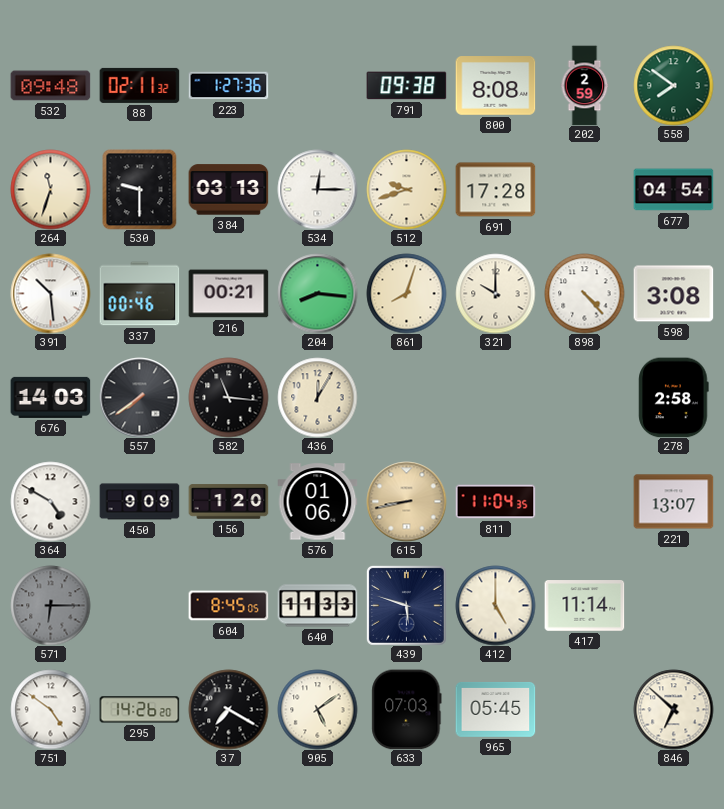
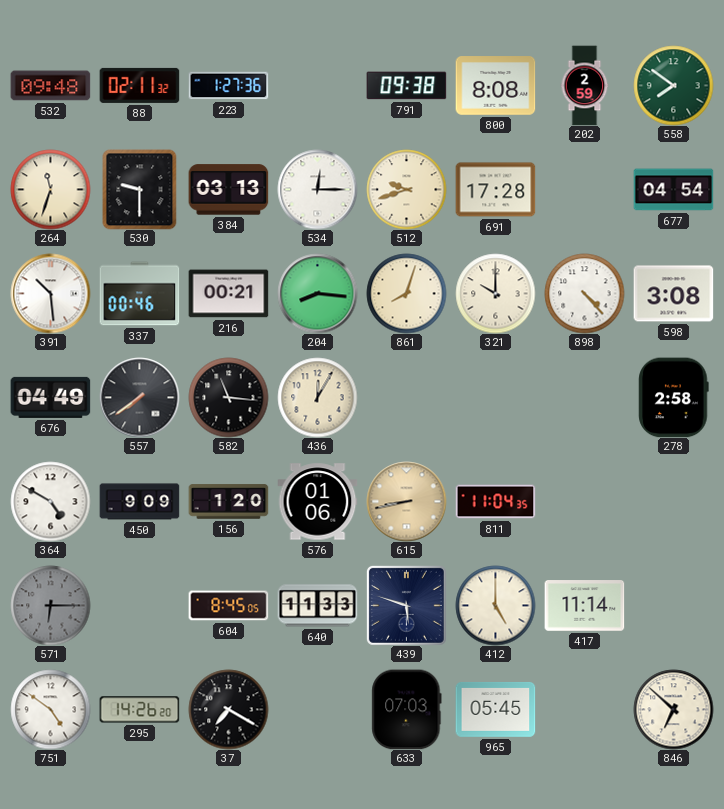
676: 14:03 -> 04:49
221: 13:07 -> none
905: 5:09 -> none
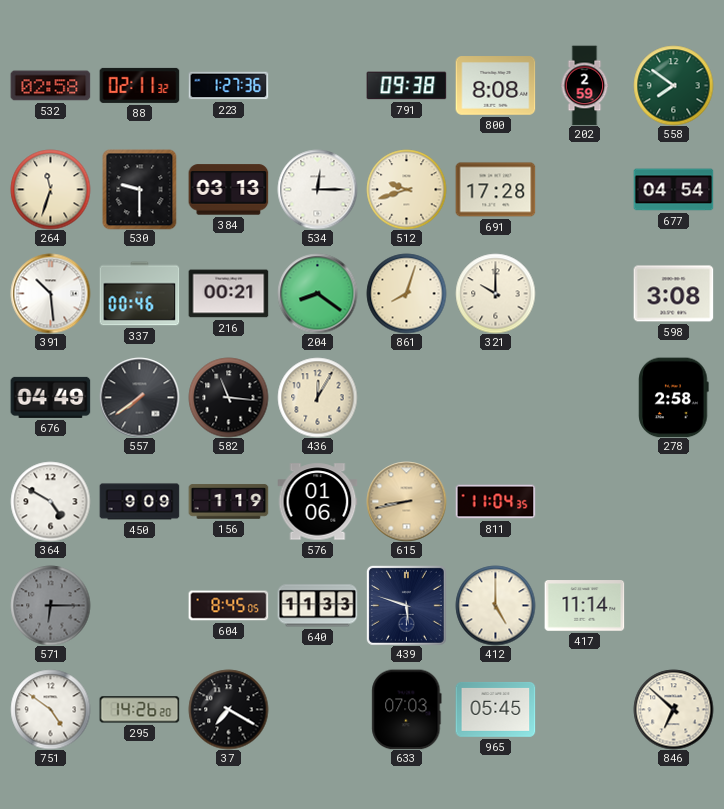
532: 09:48 -> 02:58
204: 8:16 -> 8:21
898: 4:23 -> none
156: 1:20 -> 1:19
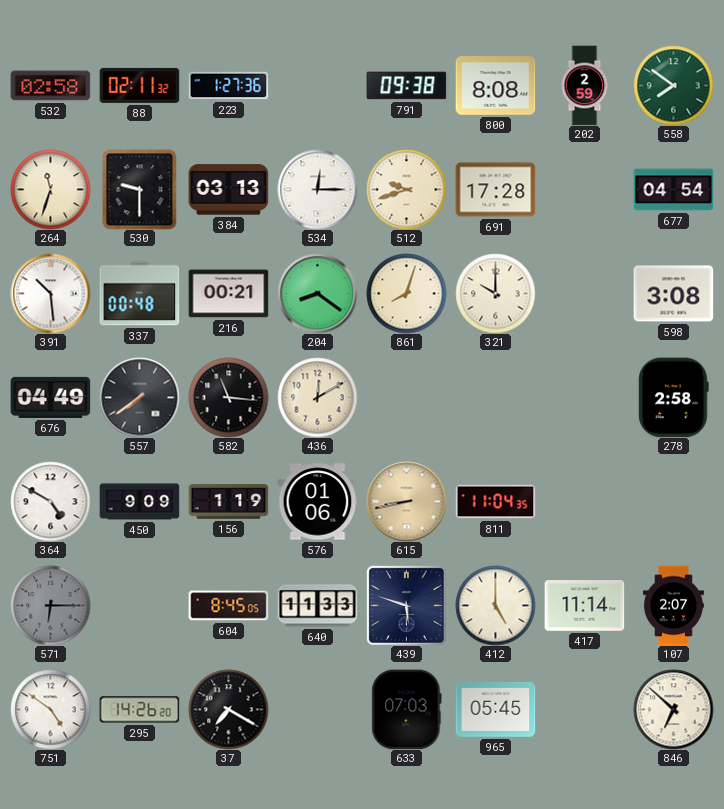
337: 00:46 -> 00:48
436: 12:05 -> 12:10
107: none -> 2:07
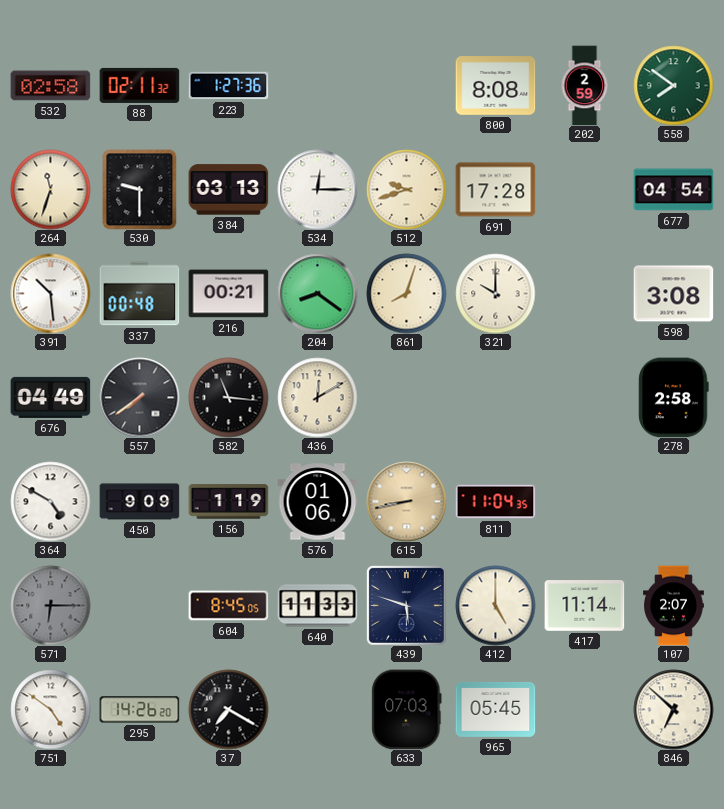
791: 09:38 -> none
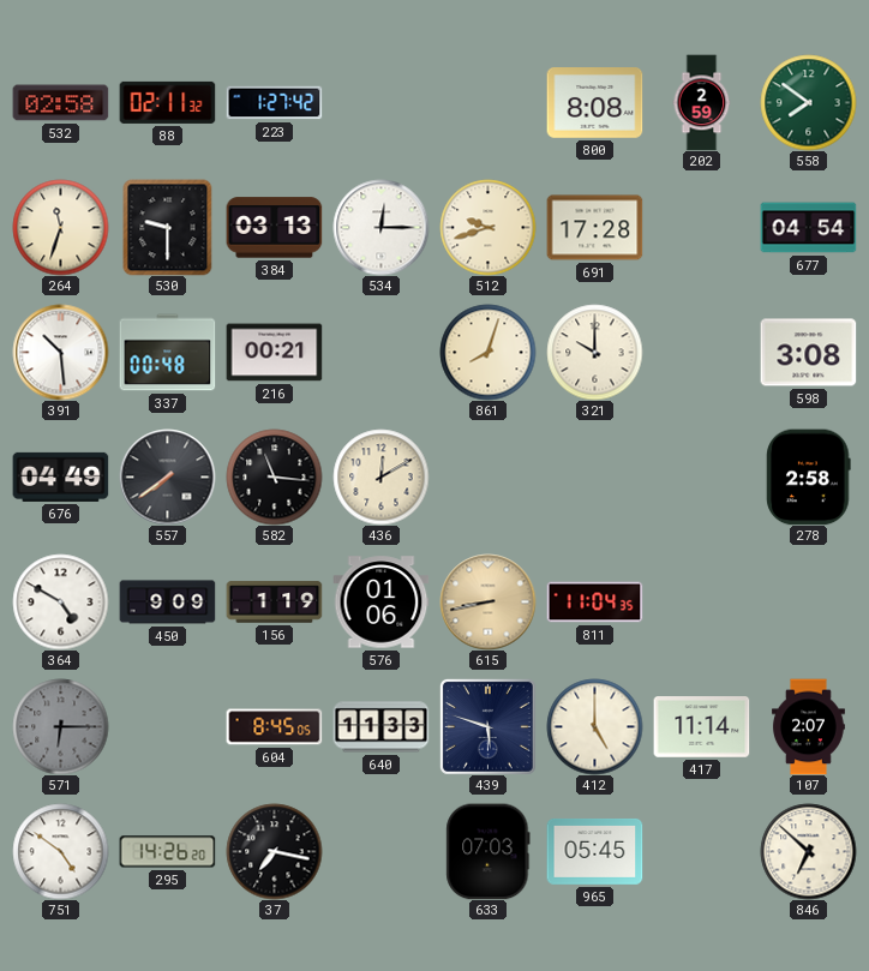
223: 1:27:36 -> 1:27:42
204: 8:21 -> none
37: 7:20 -> 7:17
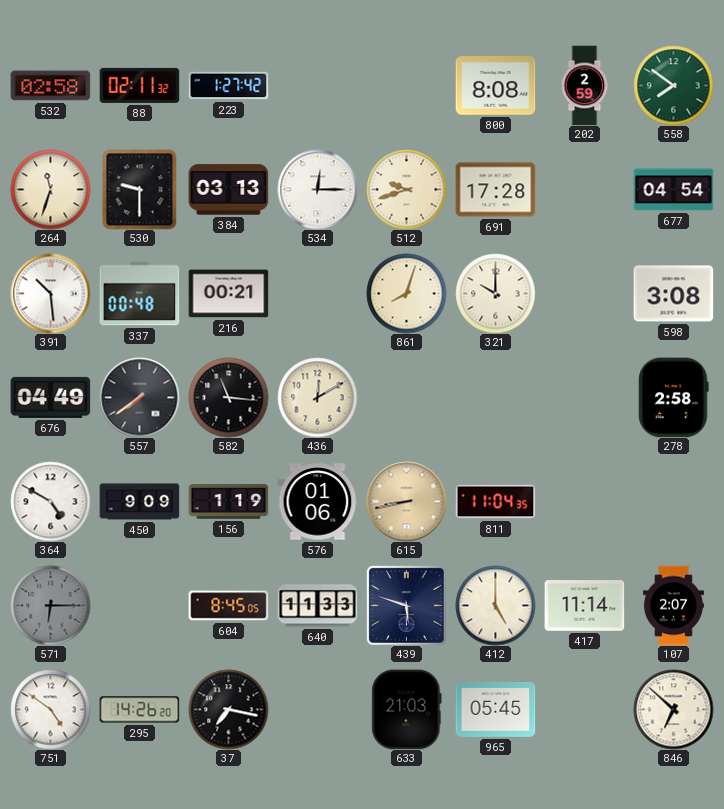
633: 07:03 -> 21:03
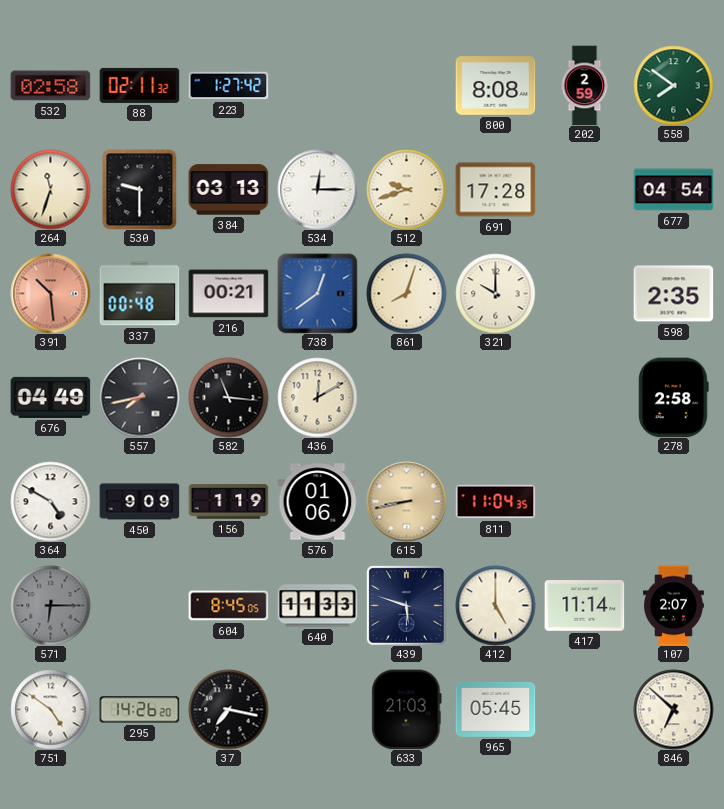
391 dial: white -> salmon
738: none -> 12:39
598: 3:08 -> 2:35
557: 7:39 -> 7:43
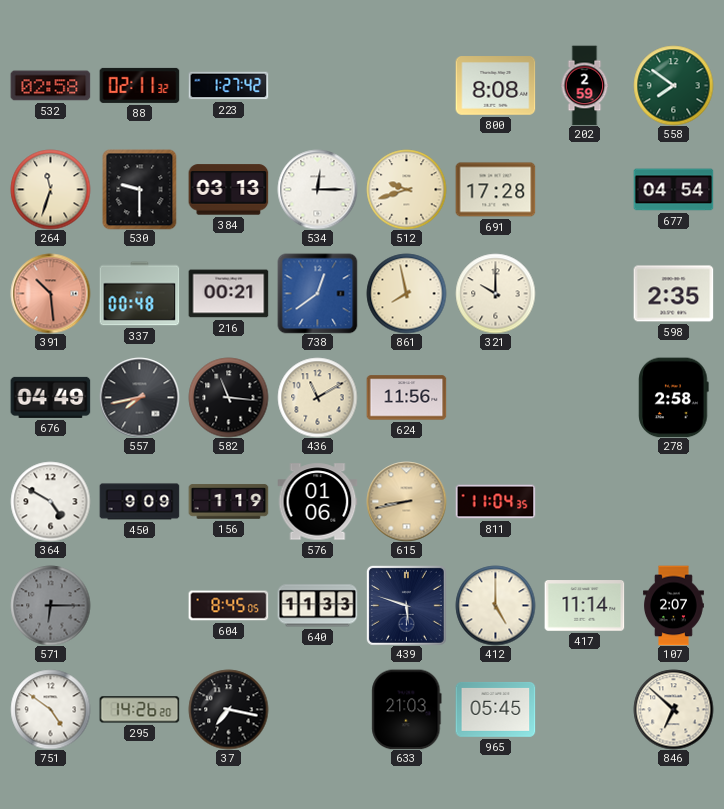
861: 8:03 -> 7:58
436: 12:10 -> 11:10
624: none -> 11:56
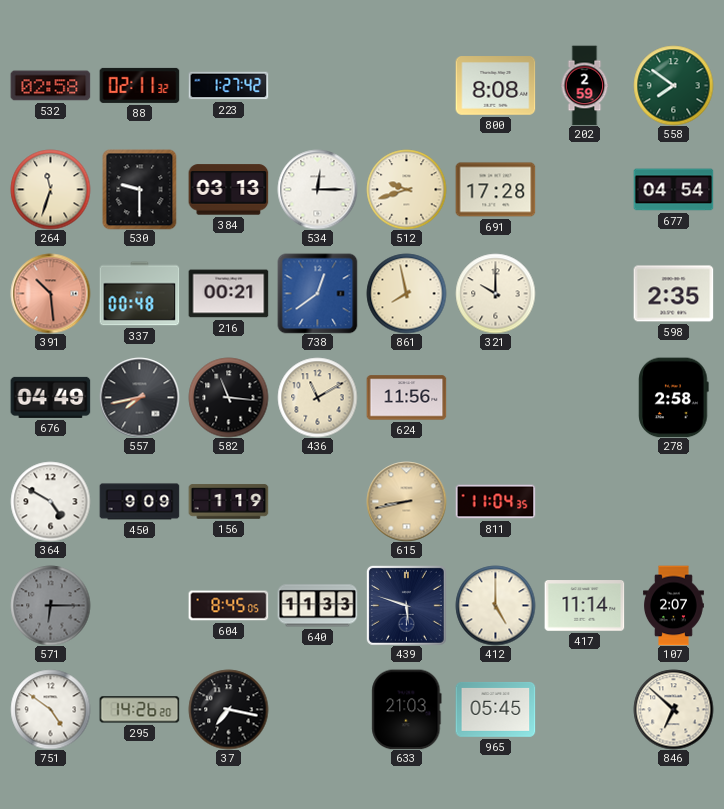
576: 01:06 -> none
